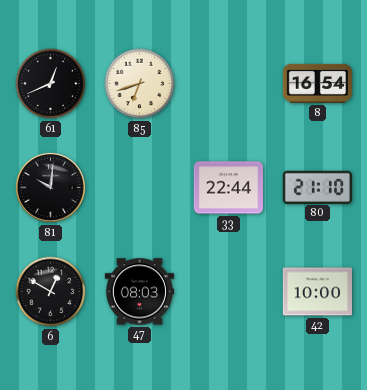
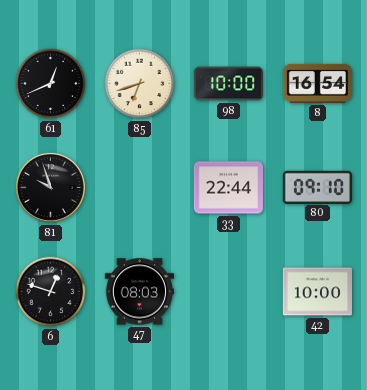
98: none -> 10:00
81: 10:01 -> 9:57
80: 21:10 -> 09:10
6: 12:50 -> 12:48
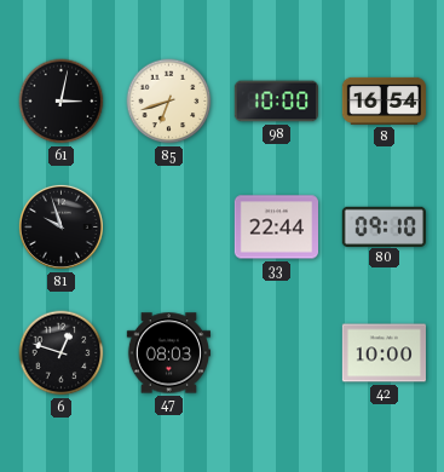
61: 12:41 -> 3:02
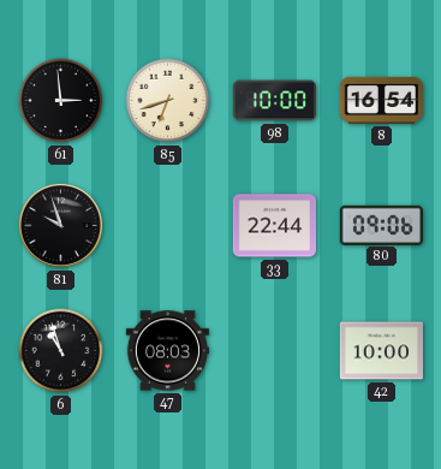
61: 3:02 -> 2:59
80: 09:10 -> 09:06
6: 12:48 -> 10:57
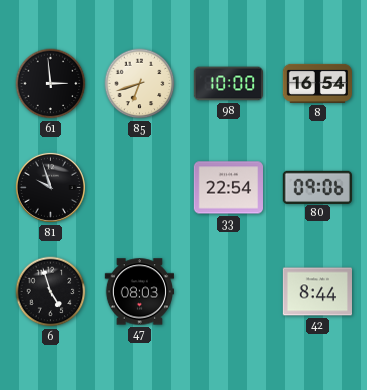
33: 22:44 -> 22:54
6: 10:57 -> 4:57
42: 10:00 -> 8:44
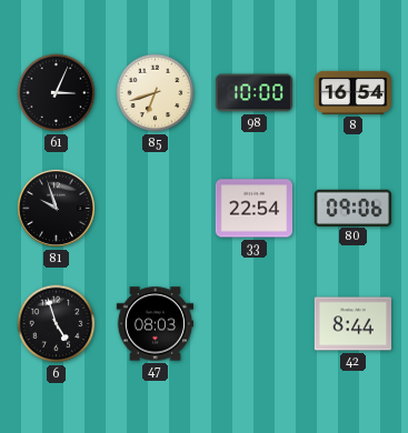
61: 2:59 -> 3:04
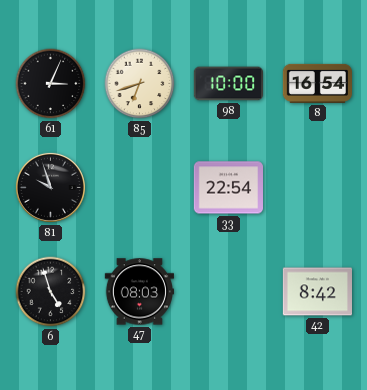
80: 09:06 -> none
42: 8:44 -> 8:42
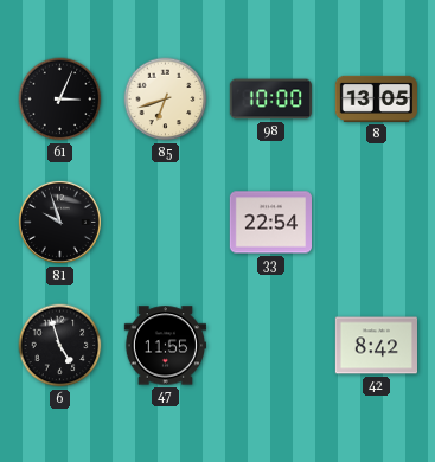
8: 16:54 -> 13:05
47: 08:03 -> 11:55
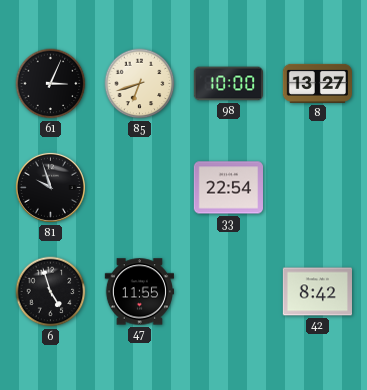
8: 13:05 -> 13:27
